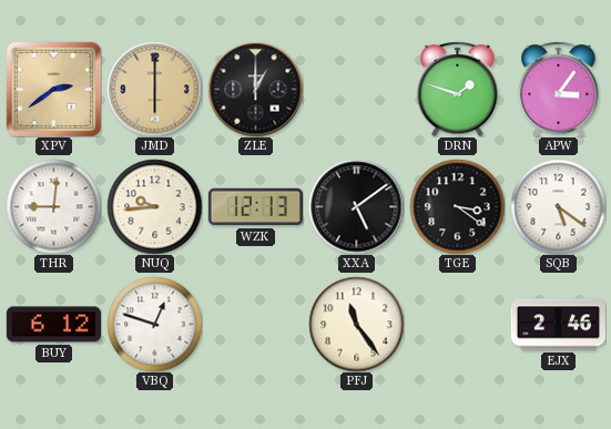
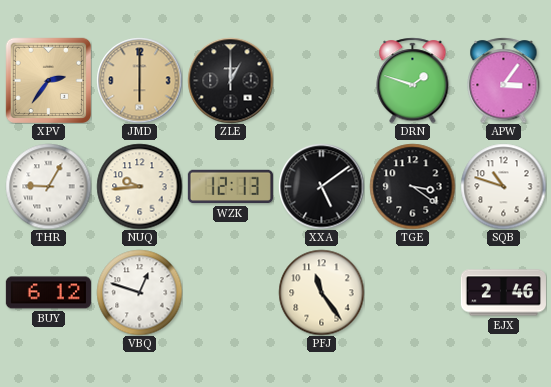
XPV: 2:39 -> 2:36
THR: 9:01 -> 9:05
SQB: 5:21 -> 10:48
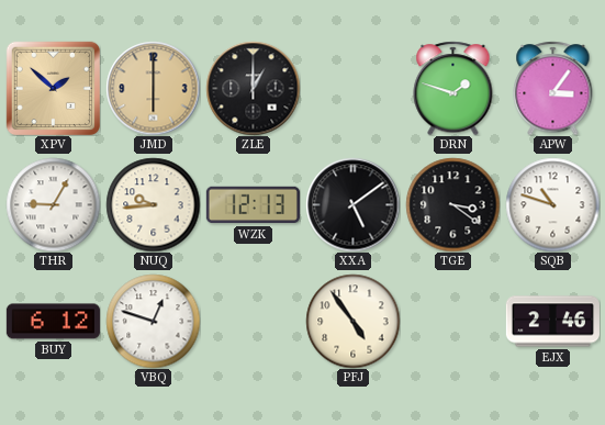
XPV: 2:36 -> 1:52
PFJ: 11:24 -> 4:54
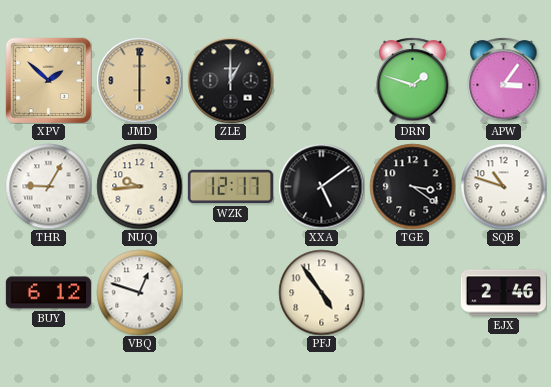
WZK: 12:13 -> 12:17
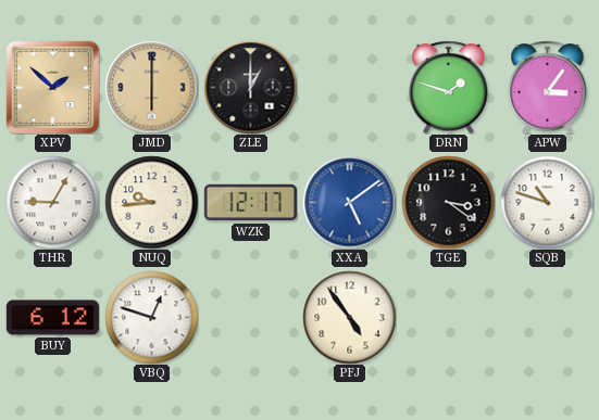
XXA dial: black -> blue
EJX: 2:46 -> none
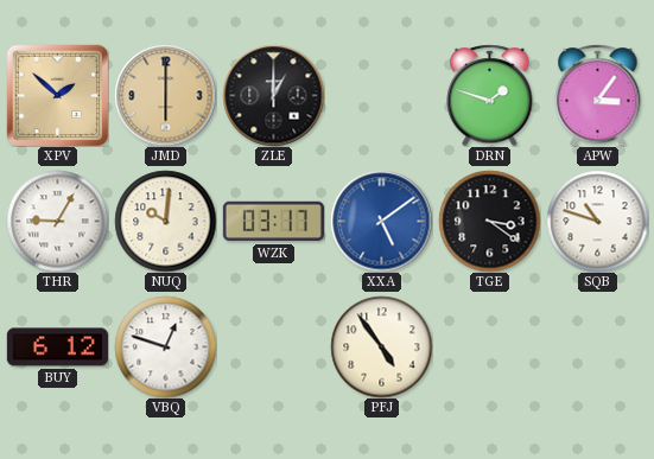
NUQ: 9:44 -> 10:01
WZK: 12:17 -> 03:17
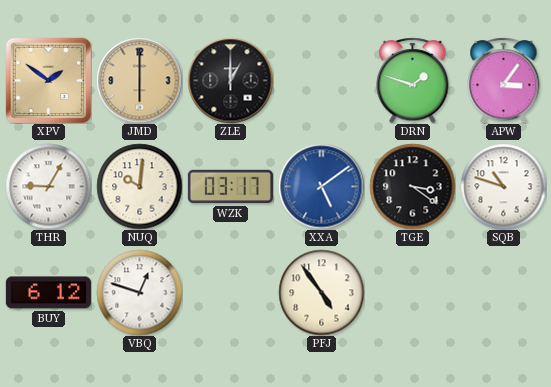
XPV: 1:52 -> 1:51
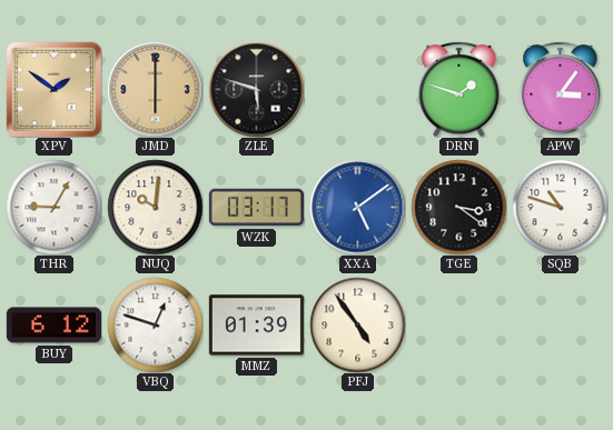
ZLE: 1:00 -> 5:48
MMZ: none -> 01:39
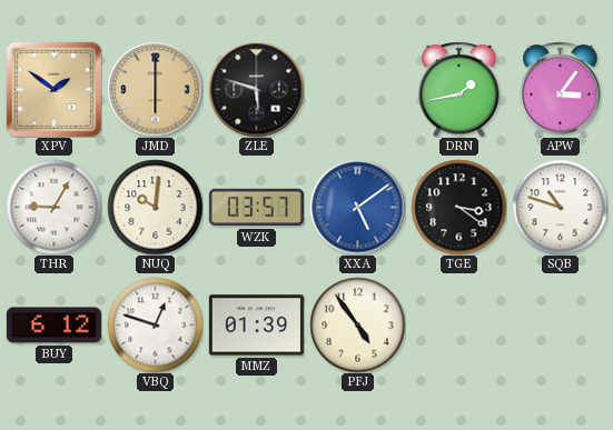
DRN: 1:48 -> 1:43
WZK: 03:17 -> 03:57
